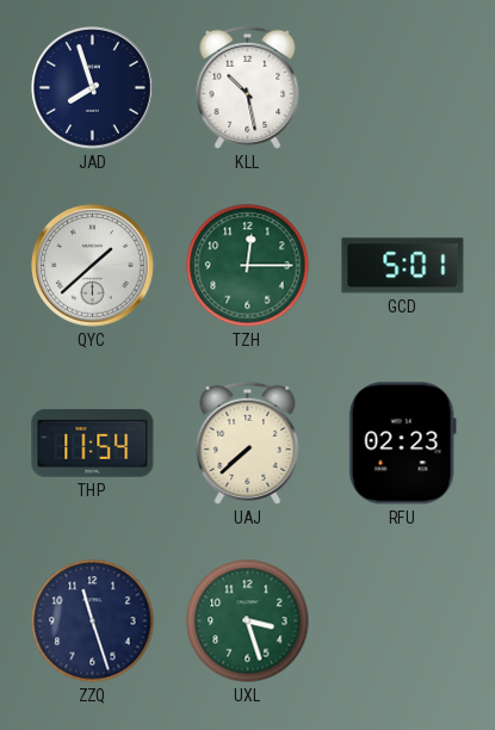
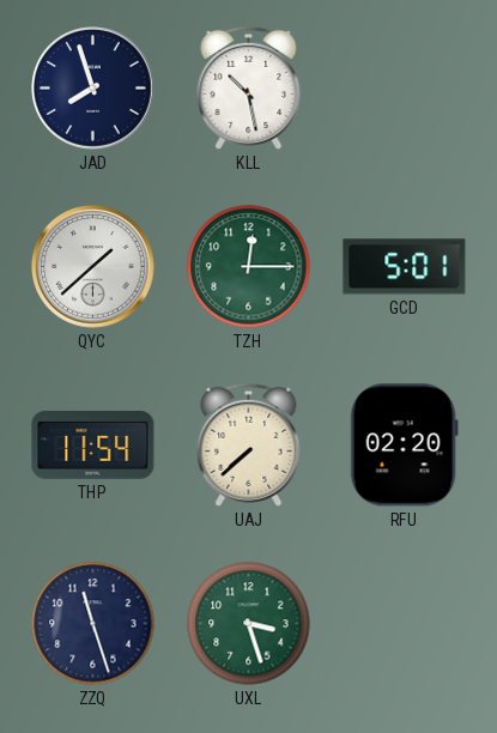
RFU: 02:23 -> 02:20
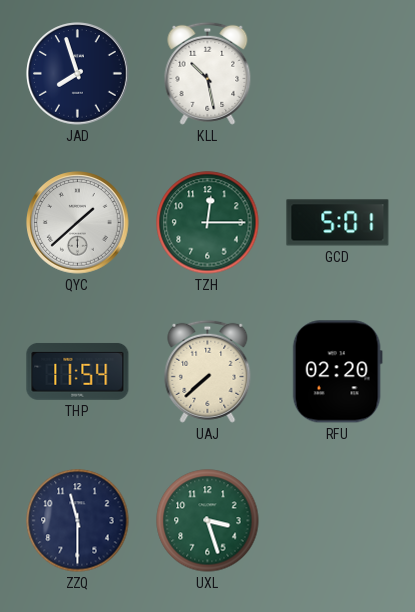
ZZQ: 11:27 -> 11:30
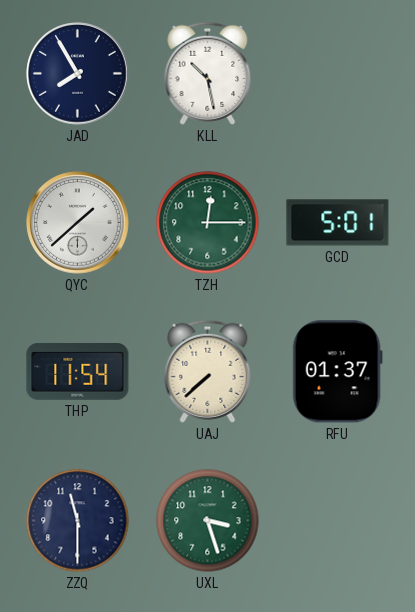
JAD: 7:57 -> 7:55
RFU: 02:20 -> 01:37
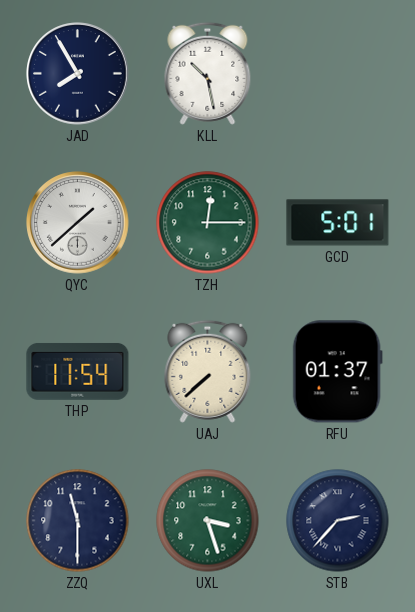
STB: none -> 2:37
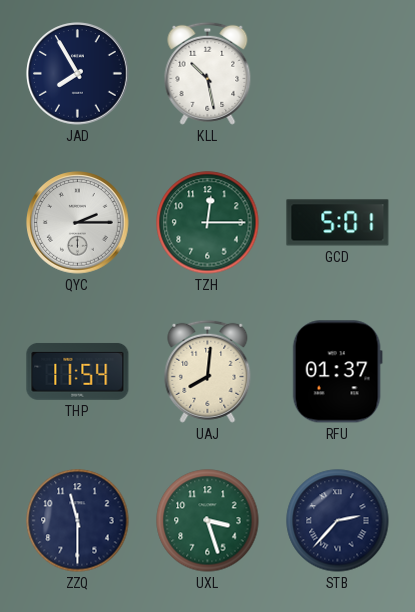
QYC: 1:38 -> 2:15
UAJ: 7:38 -> 8:01
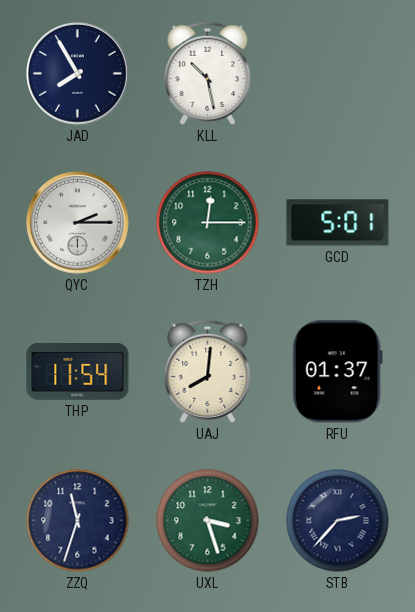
ZZQ: 11:30 -> 11:33
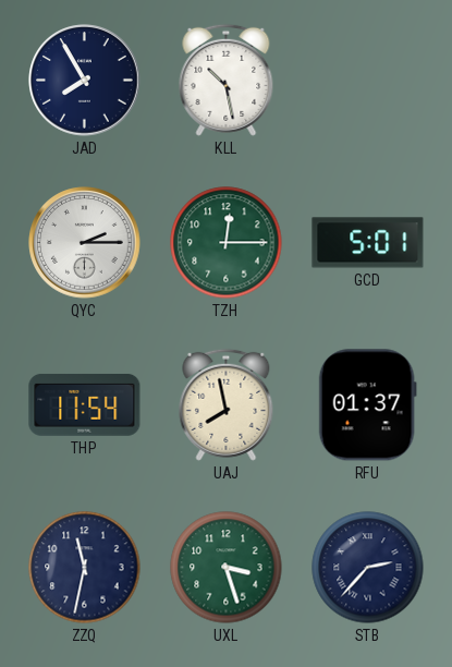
UAJ: 8:01 -> 7:58
ZZQ: 11:33 -> 11:32
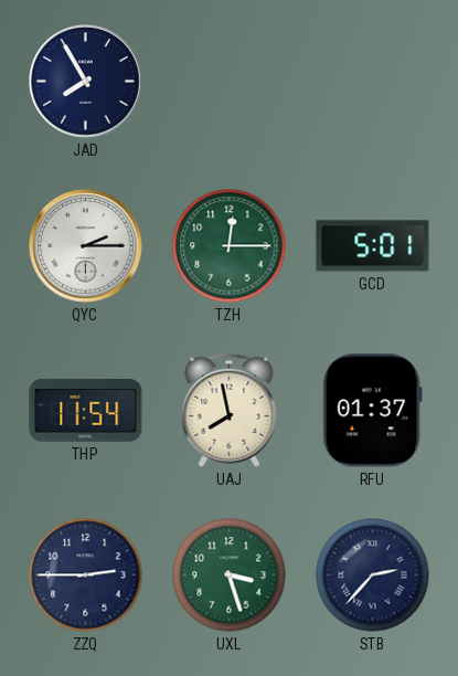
KLL: 10:28 -> none
ZZQ: 11:32 -> 2:45
